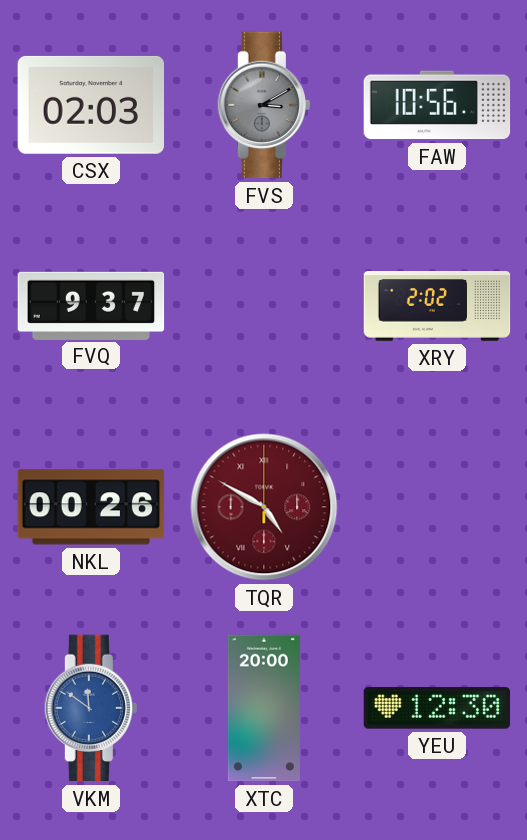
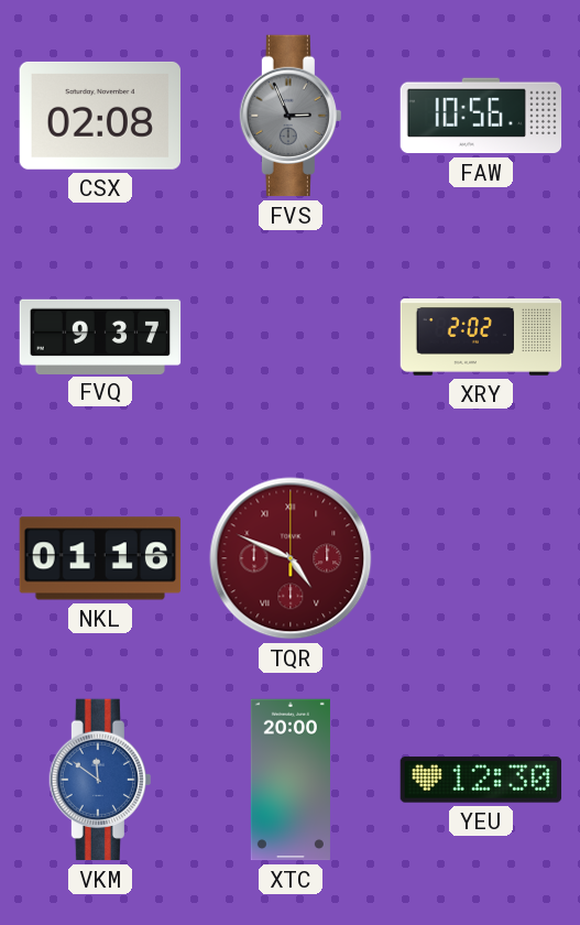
CSX: 02:03 -> 02:08
FVS: 3:10 -> 2:56
NKL: 00:26 -> 01:16
TQR: 4:50 -> 4:49
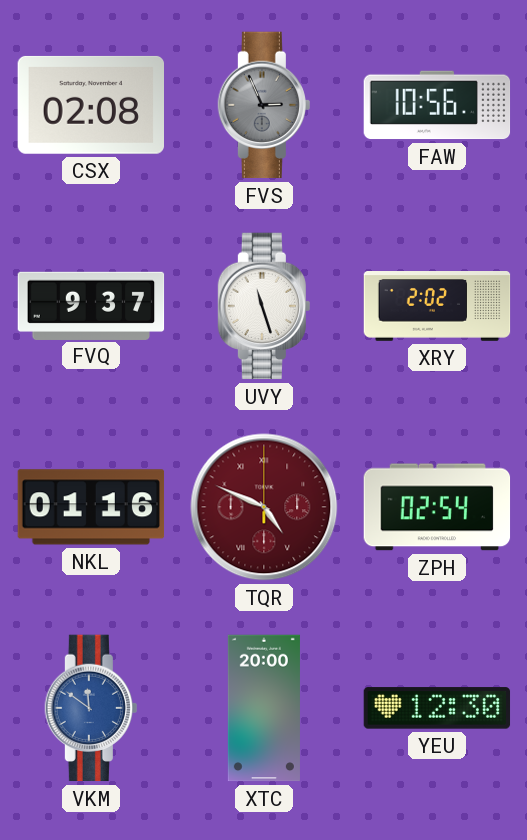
UVY: none -> 11:27
ZPH: none -> 02:54
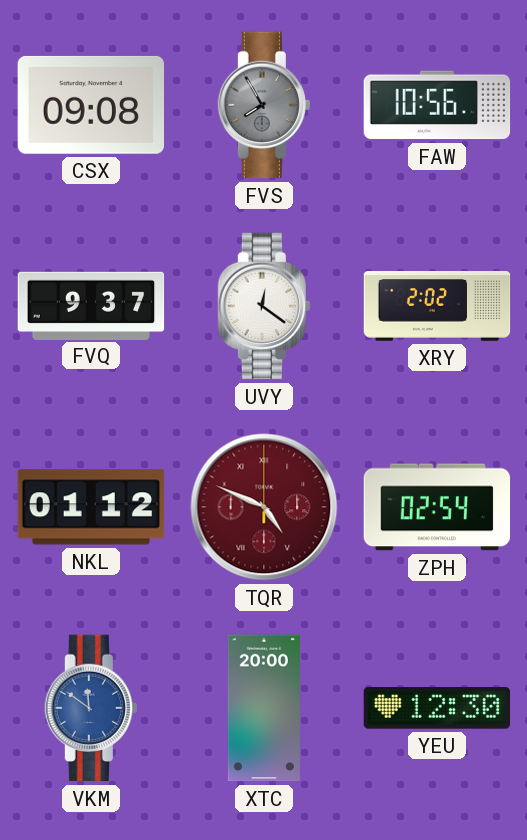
CSX: 02:08 -> 09:08
FVS: 2:56 -> 7:55
UVY: 11:27 -> 12:21
NKL: 01:16 -> 01:12
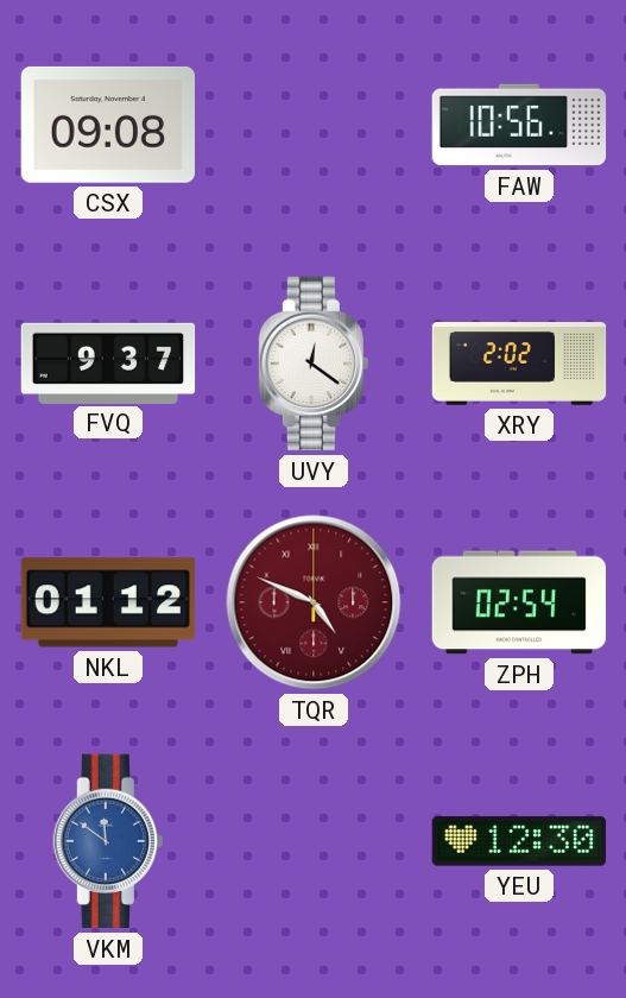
FVS: 7:55 -> none
XTC: 20:00 -> none
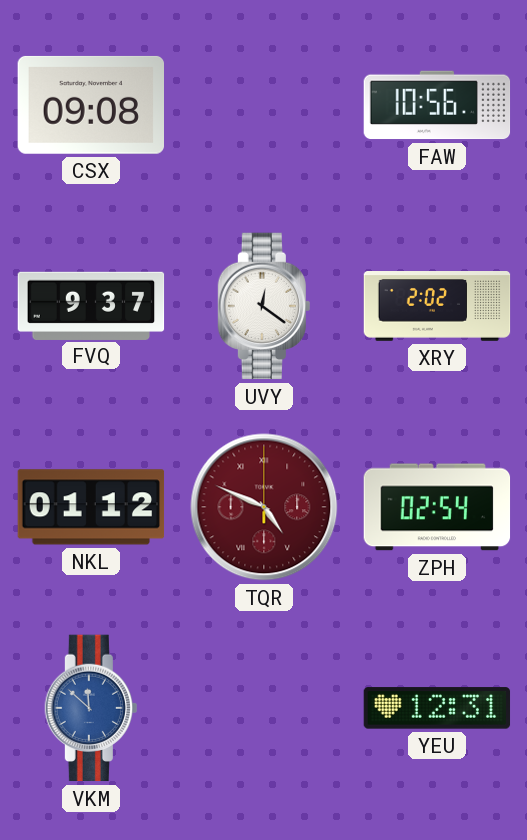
VKM: 11:51 -> 11:52
YEU: 12:30 -> 12:31
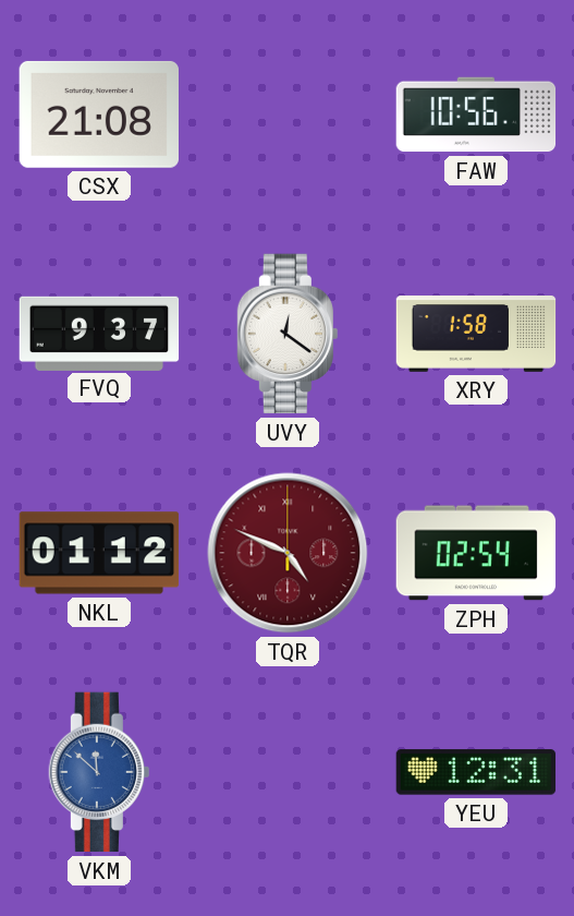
CSX: 09:08 -> 21:08
XRY: 2:02 -> 1:58
